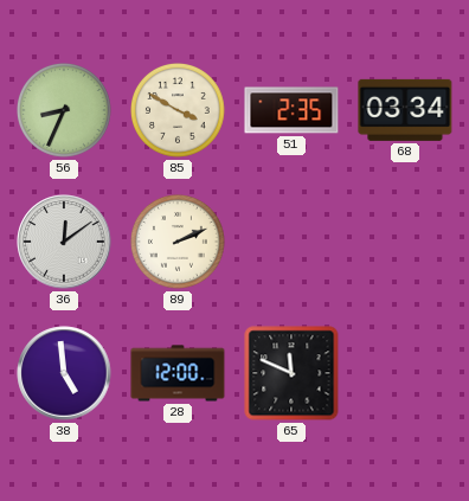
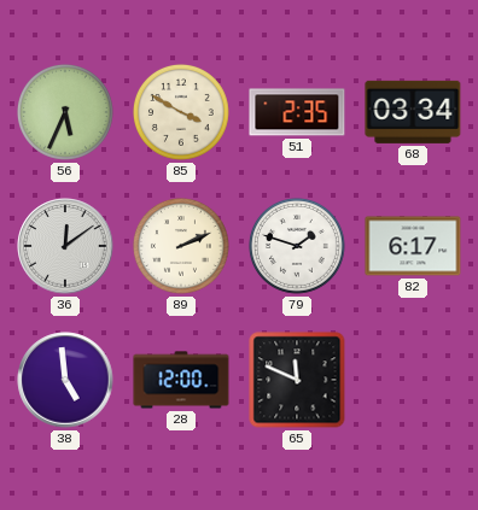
56: 8:34 -> 5:34
79: none -> 1:48
82: none -> 6:17
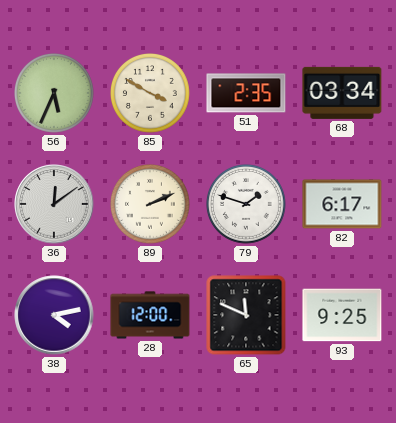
38: 4:59 -> 4:13
93: none -> 9:25
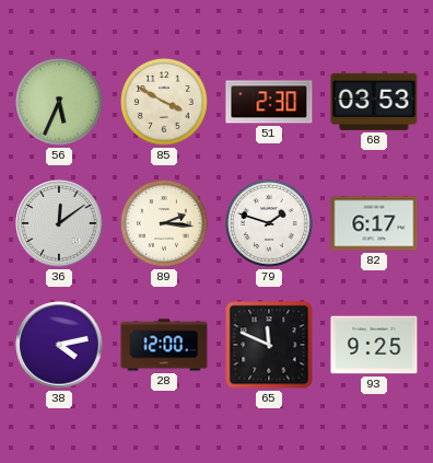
51: 2:35 -> 2:30
68: 03:34 -> 03:53
89: 2:11 -> 2:16
